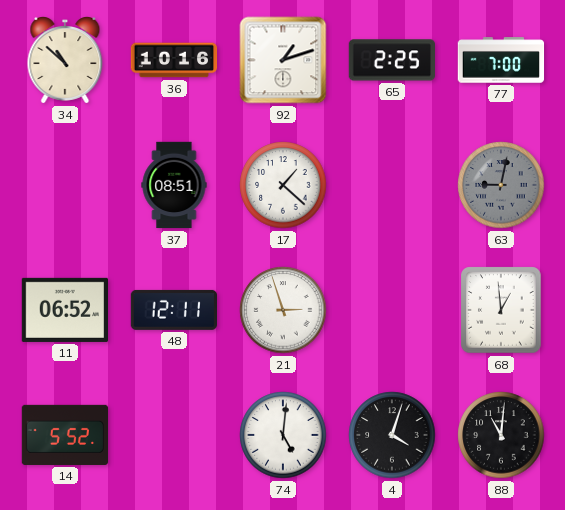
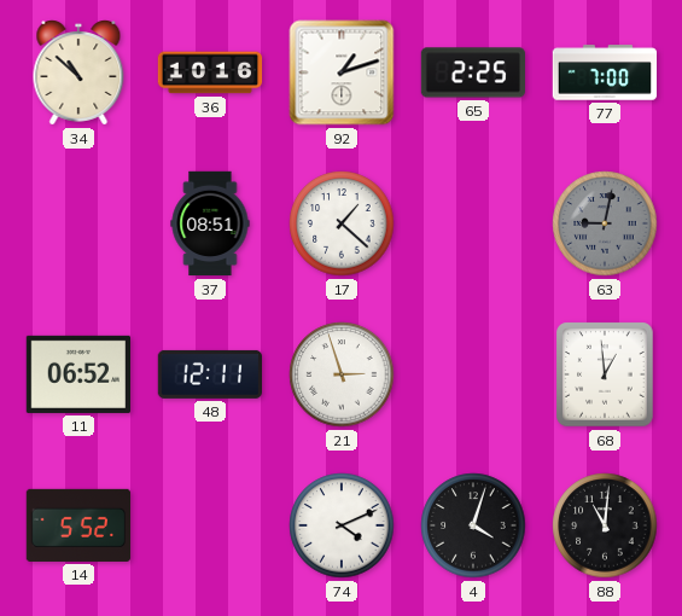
74: 5:01 -> 4:11
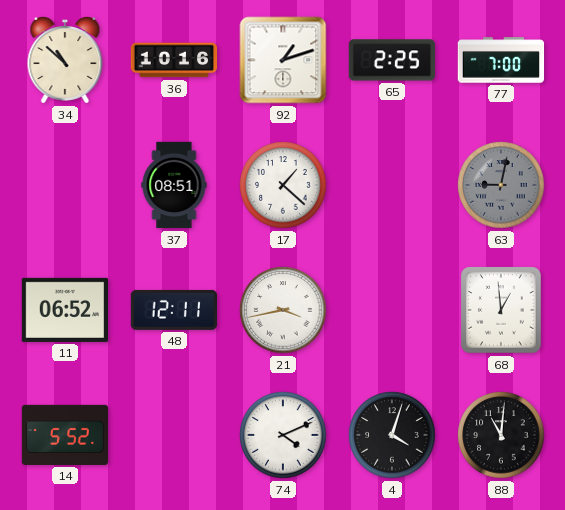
21: 2:57 -> 3:43
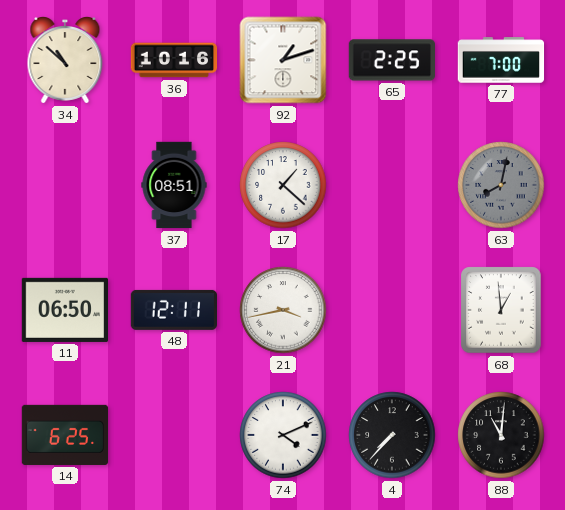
63: 9:02 -> 8:02
11: 06:52 -> 06:50
14: 5:52 -> 6:25
4: 4:03 -> 7:37
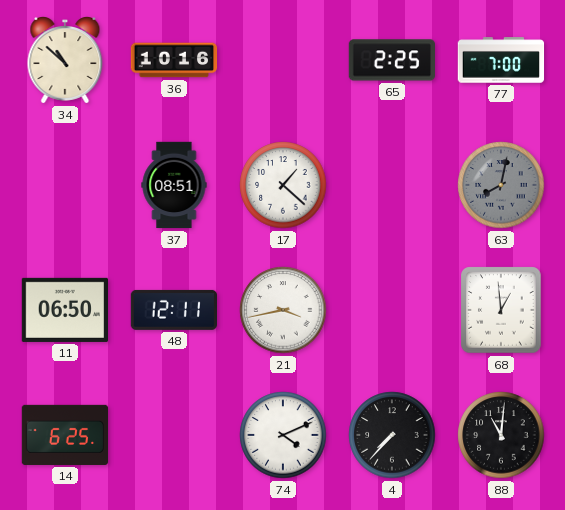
92: 1:12 -> none
